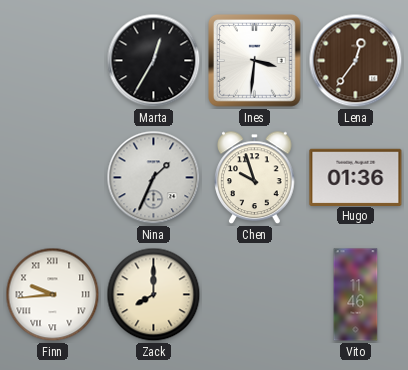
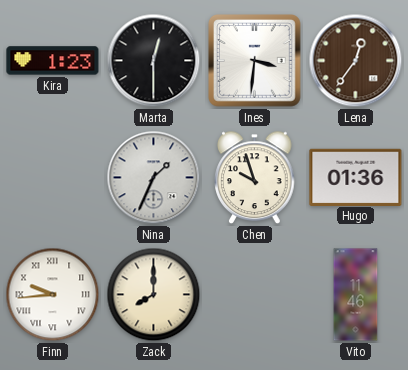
Kira: none -> 1:23
Marta: 12:35 -> 12:30
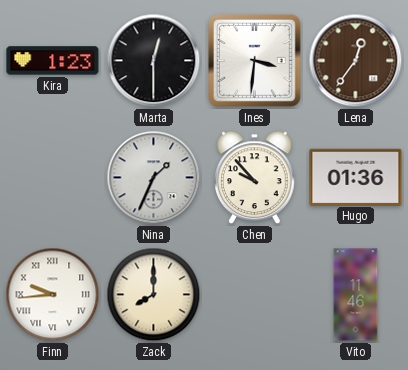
Chen: 9:57 -> 9:53
